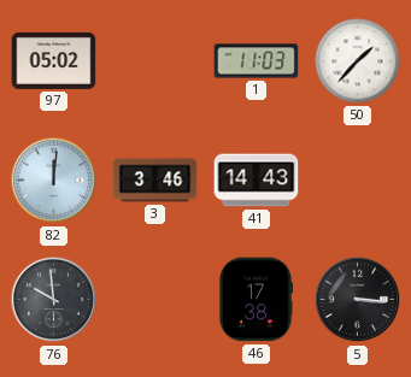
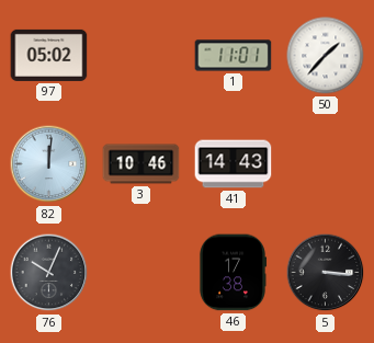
1: 11:03 -> 11:01
3: 3:46 -> 10:46
76: 9:59 -> 10:04
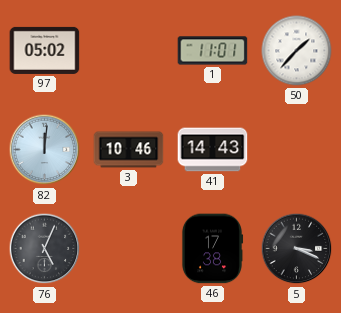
76: 10:04 -> 5:04
5: 3:16 -> 3:19
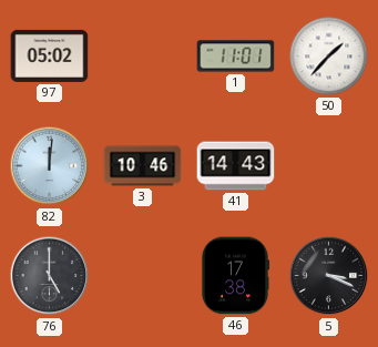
76: 5:04 -> 5:00
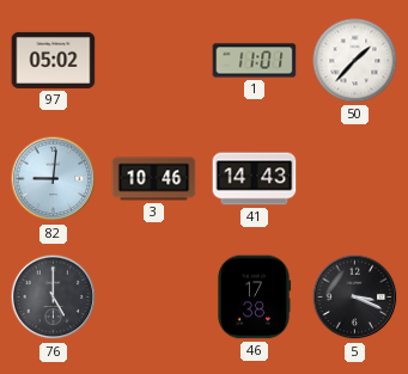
82: 12:01 -> 9:01
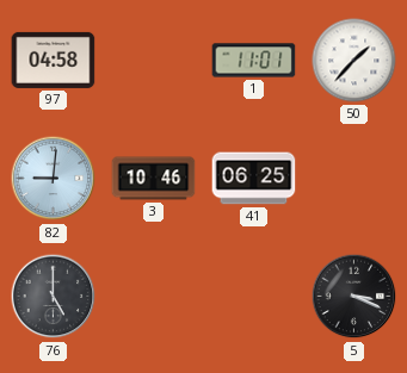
97: 05:02 -> 04:58
41: 14:43 -> 06:25
46: 17:38 -> none
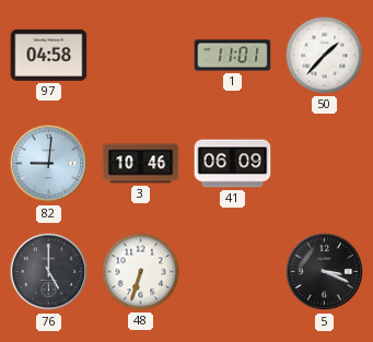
41: 06:25 -> 06:09
48: none -> 6:33
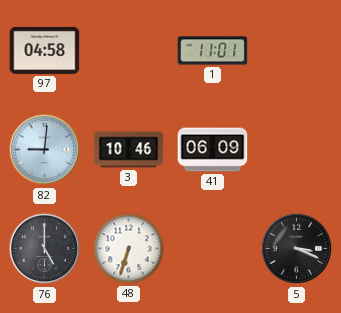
50: 1:37 -> none
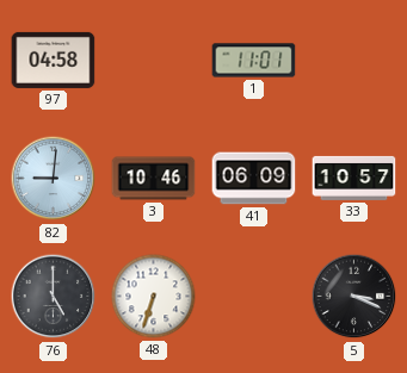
33: none -> 10:57
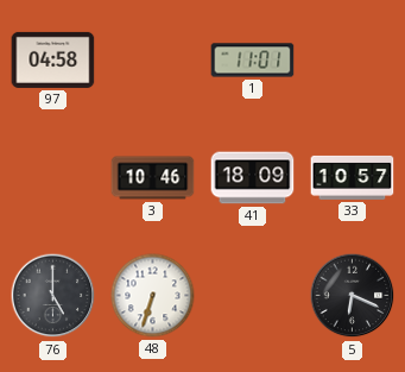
82: 9:01 -> none
41: 06:09 -> 18:09
5: 3:19 -> 6:19
